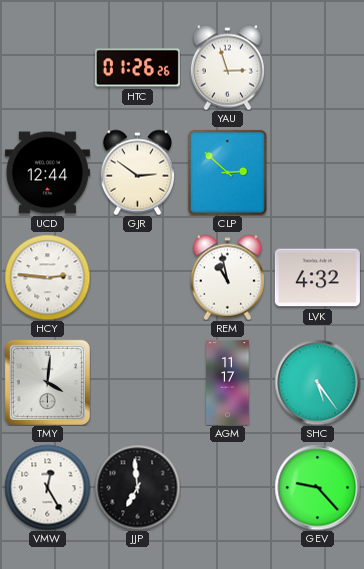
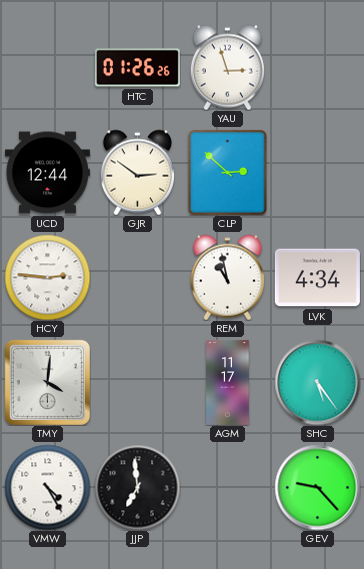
LVK: 4:32 -> 4:34
VMW: 12:25 -> 4:25
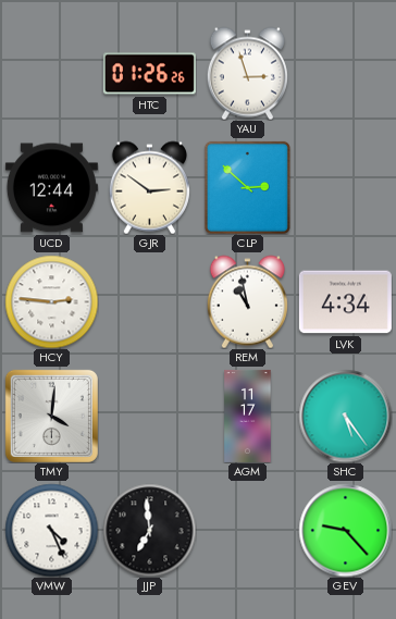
VMW: 4:25 -> 4:26
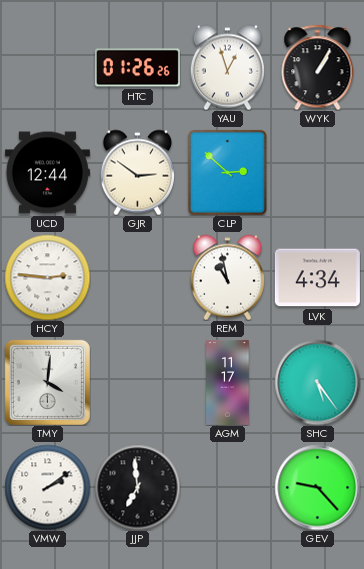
YAU: 2:57 -> 12:57
WYK: none -> 1:05
VMW: 4:26 -> 2:09
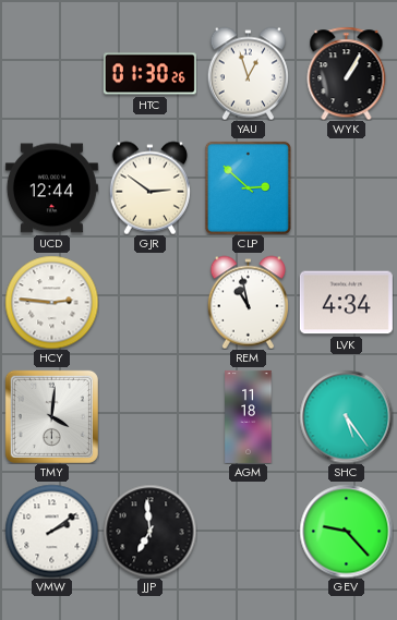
HTC: 01:26 -> 01:30
AGM: 11:17 -> 11:18
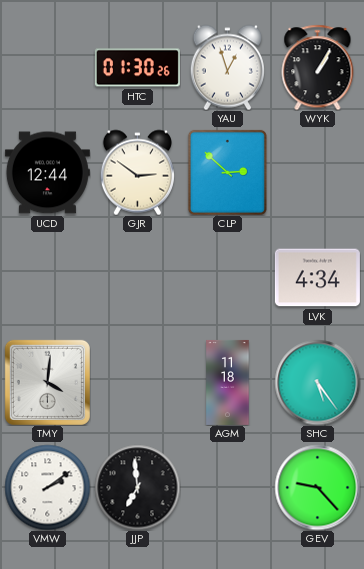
HCY: 2:46 -> none
REM: 10:58 -> none
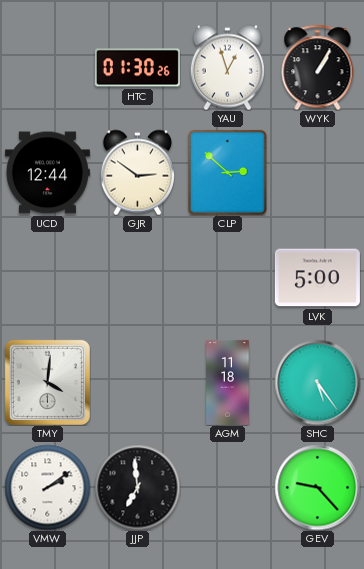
LVK: 4:34 -> 5:00
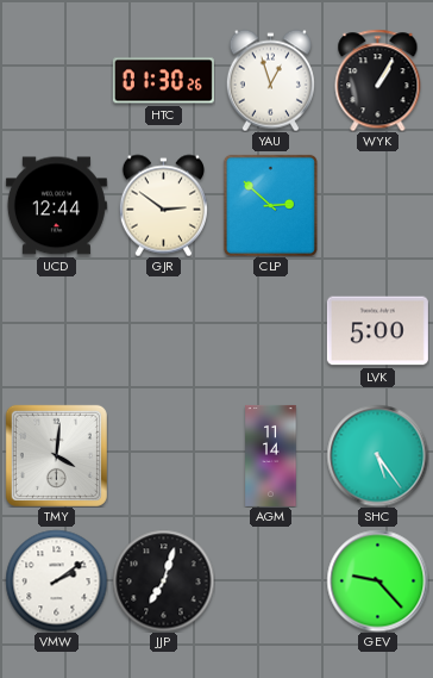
AGM: 11:18 -> 11:14
JJP: 6:59 -> 7:03
